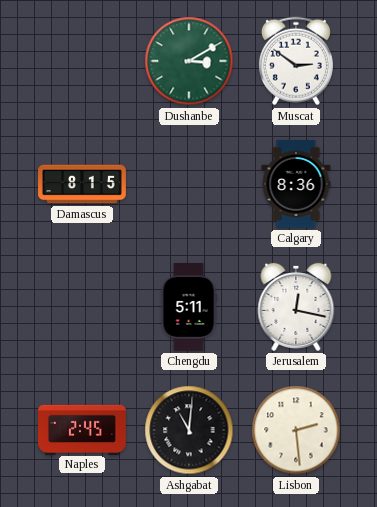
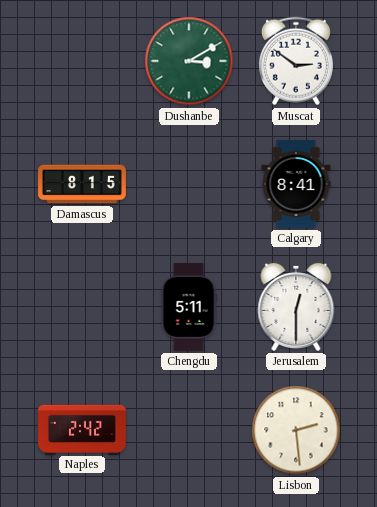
Calgary: 8:36 -> 8:41
Jerusalem: 12:17 -> 12:30
Naples: 2:45 -> 2:42
Ashgabat: 11:01 -> none
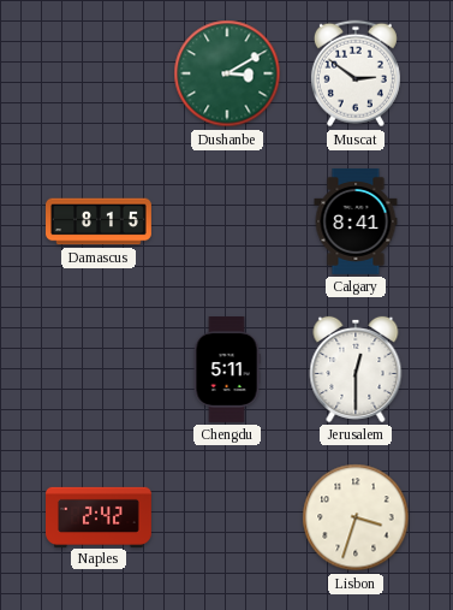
Lisbon: 2:29 -> 3:33
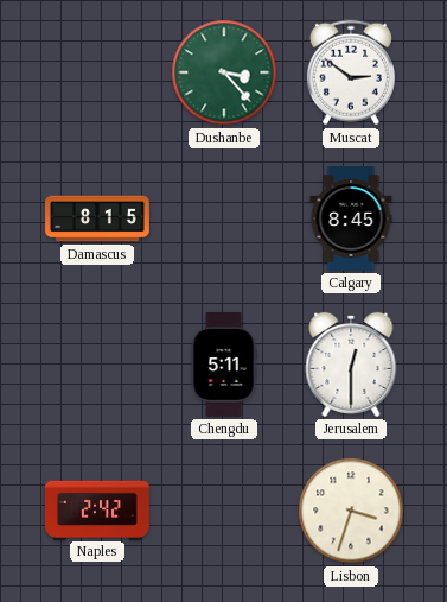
Dushanbe: 3:10 -> 3:23
Calgary: 8:41 -> 8:45
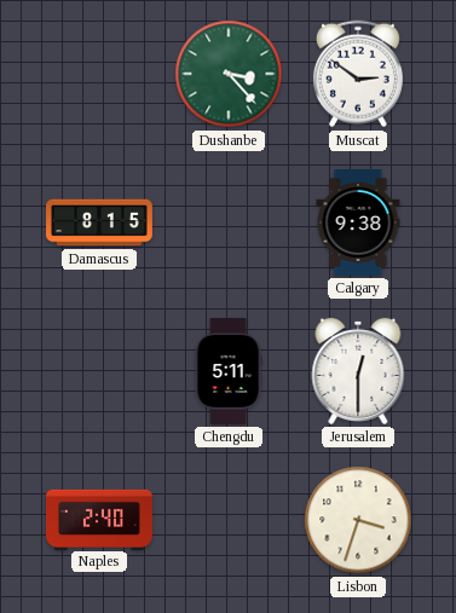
Calgary: 8:45 -> 9:38
Naples: 2:42 -> 2:40
